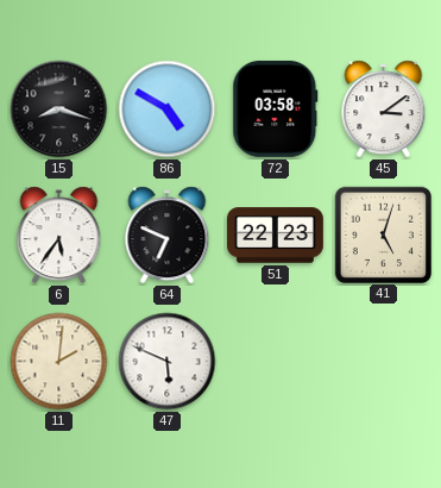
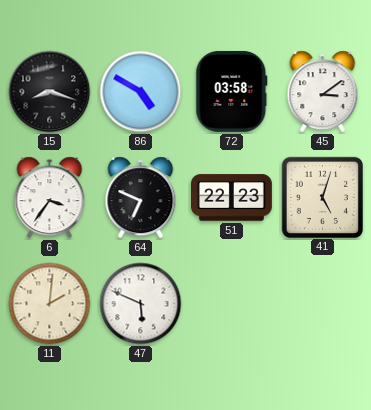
6: 5:36 -> 3:36
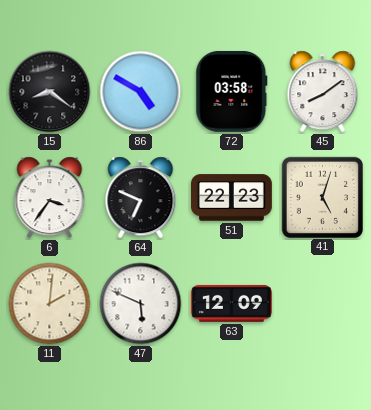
15: 8:18 -> 8:21
45: 3:09 -> 8:09
63: none -> 12:09
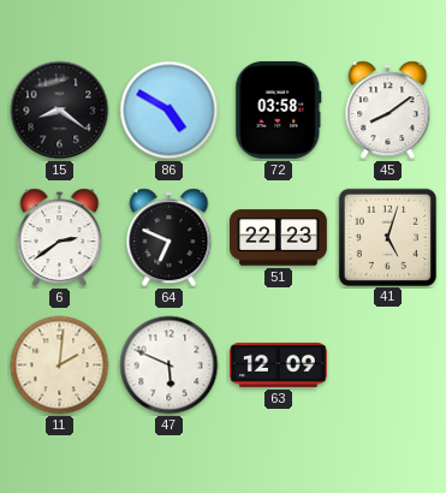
6: 3:36 -> 2:39
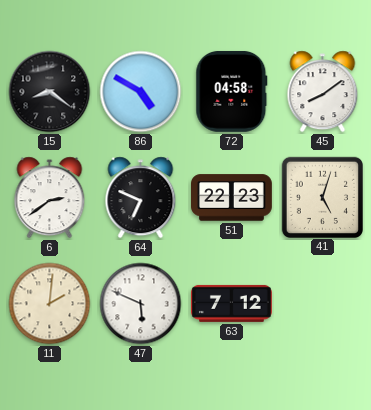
72: 03:58 -> 04:58
63: 12:09 -> 7:12
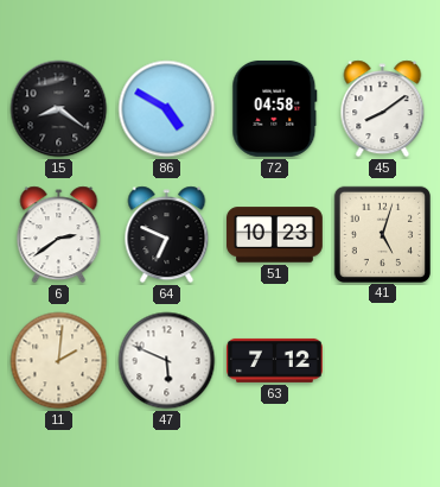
51: 22:23 -> 10:23
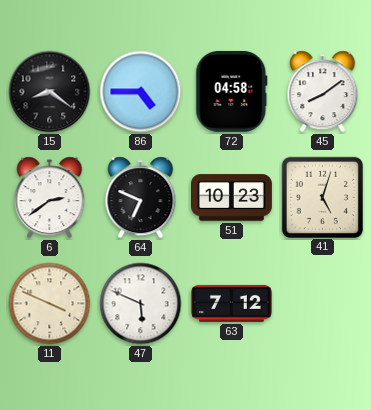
86: 4:50 -> 4:45
11: 2:01 -> 3:49
